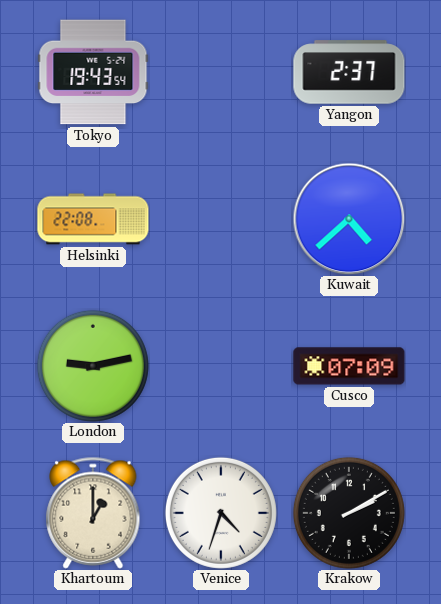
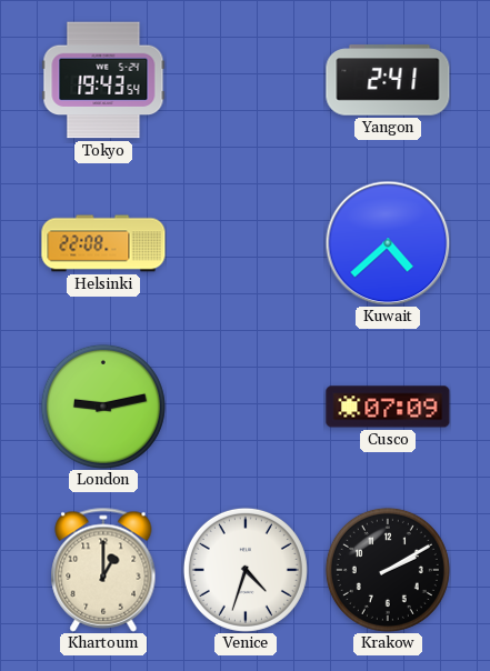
Yangon: 2:37 -> 2:41
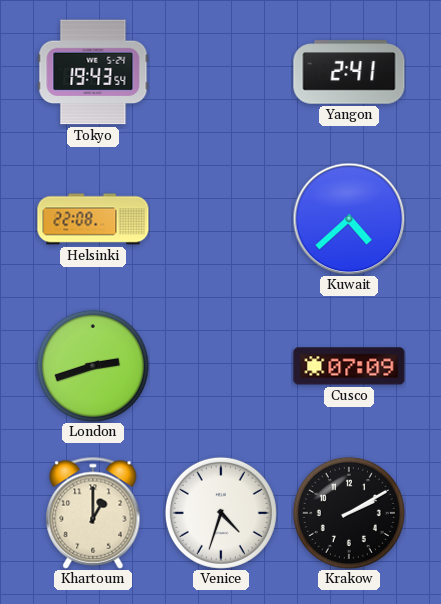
London: 9:13 -> 2:42
